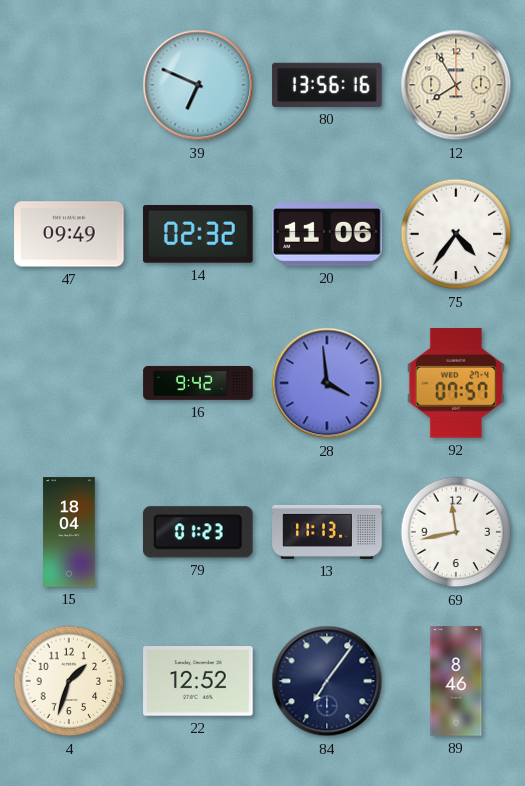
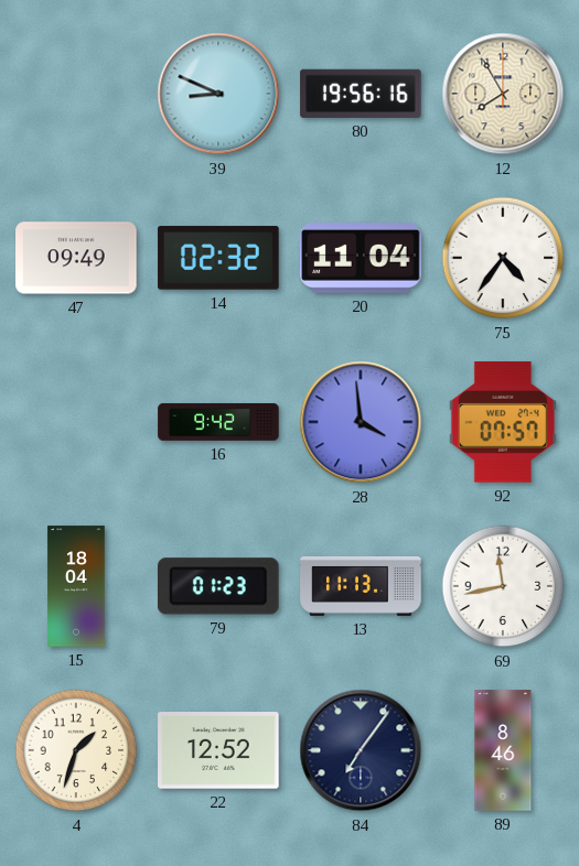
39: 6:49 -> 8:49
80: 13:56 -> 19:56
20: 11:06 -> 11:04
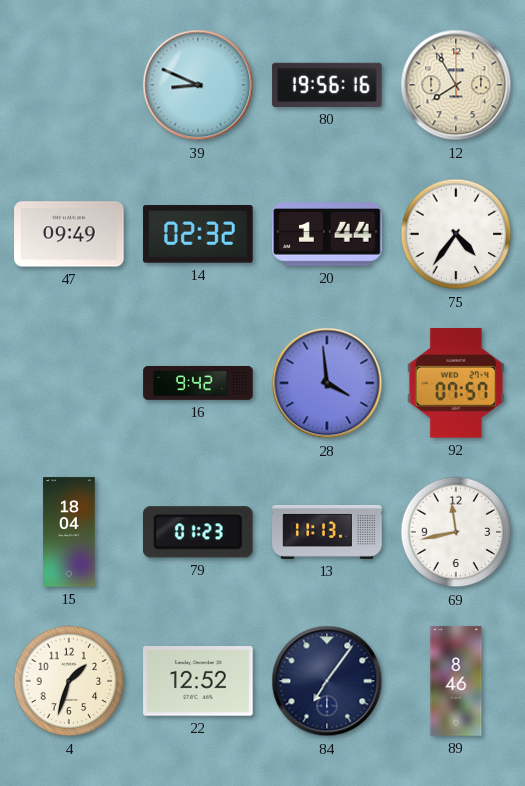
20: 11:04 -> 1:44
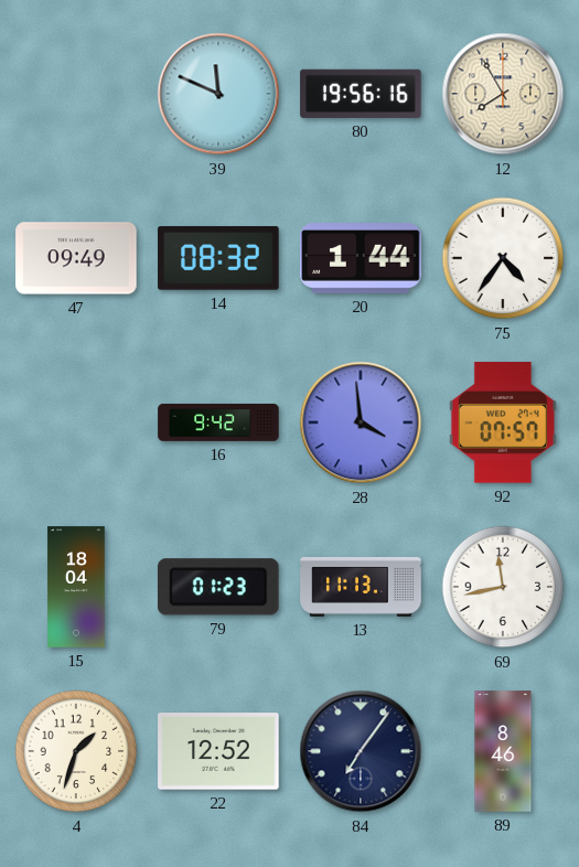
39: 8:49 -> 11:49
14: 02:32 -> 08:32
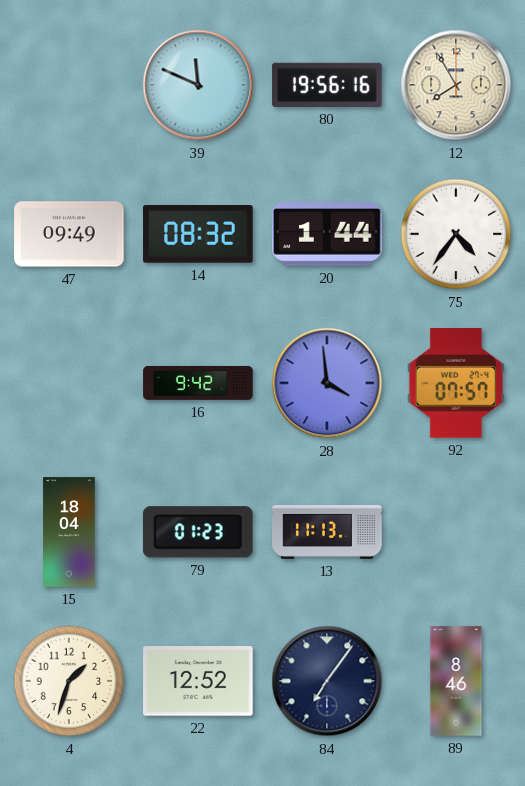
69: 11:43 -> none
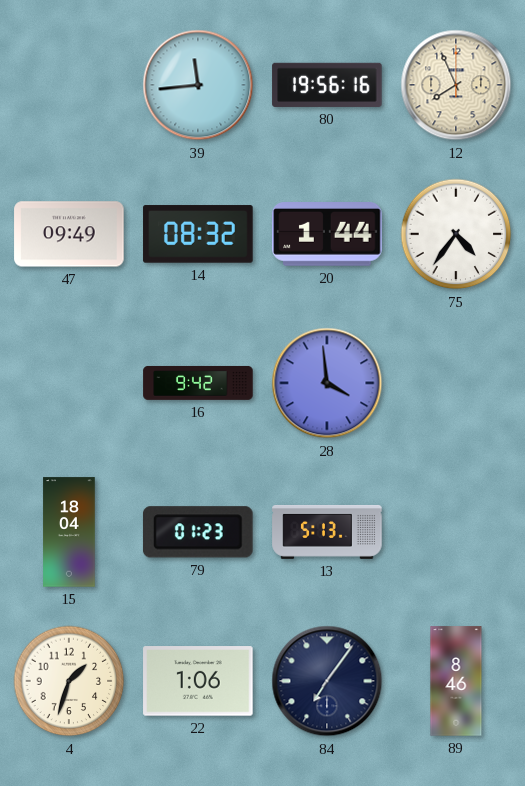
39: 11:49 -> 11:44
12: 7:55 -> 7:56
92: 07:57 -> none
13: 11:13 -> 5:13
22: 12:52 -> 1:06
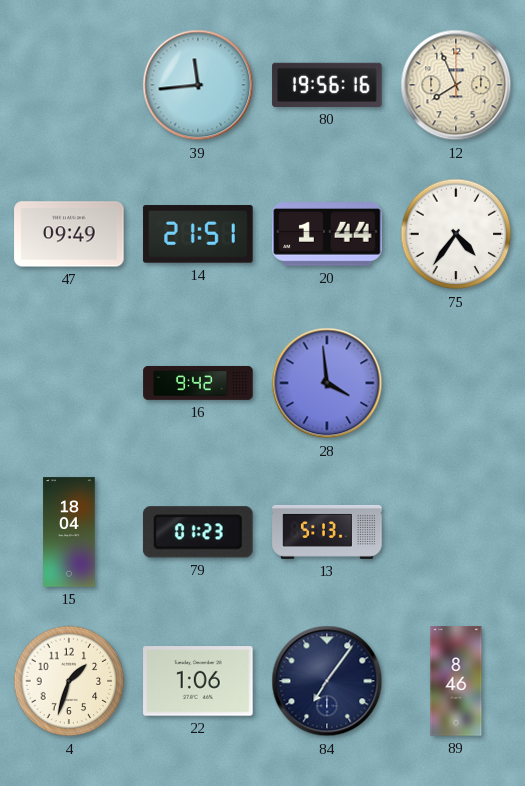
14: 08:32 -> 21:51
